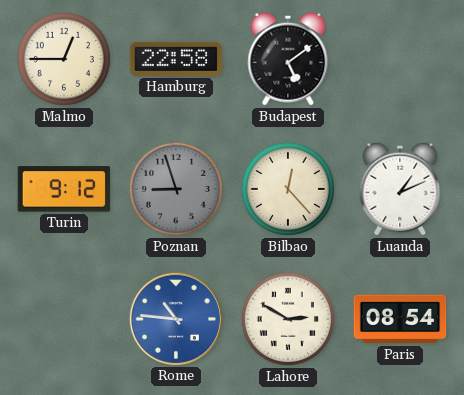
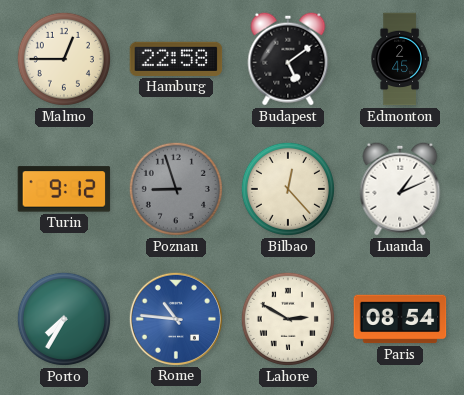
Edmonton: none -> 2:45
Porto: none -> 7:35
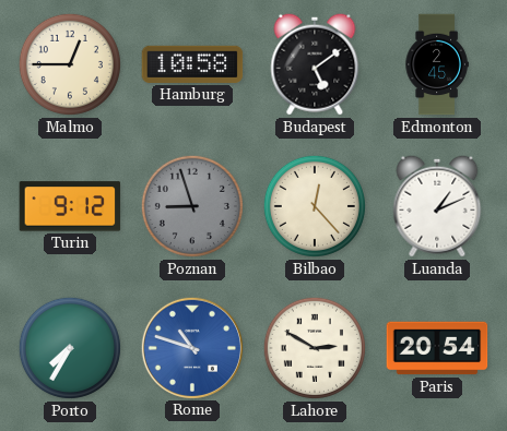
Hamburg: 22:58 -> 10:58
Rome: 10:46 -> 10:48
Paris: 08:54 -> 20:54
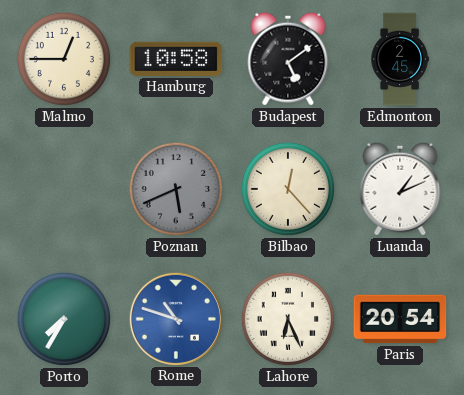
Turin: 9:12 -> none
Poznan: 8:57 -> 5:41
Lahore: 2:50 -> 6:26
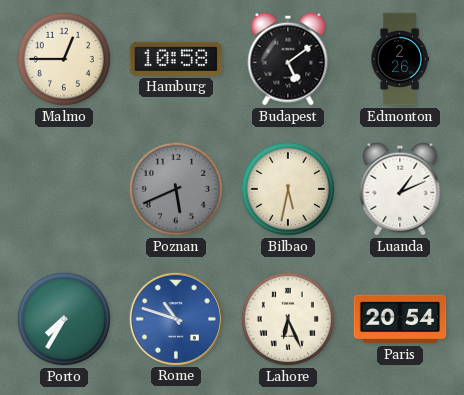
Edmonton: 2:45 -> 2:26
Bilbao: 12:23 -> 5:32
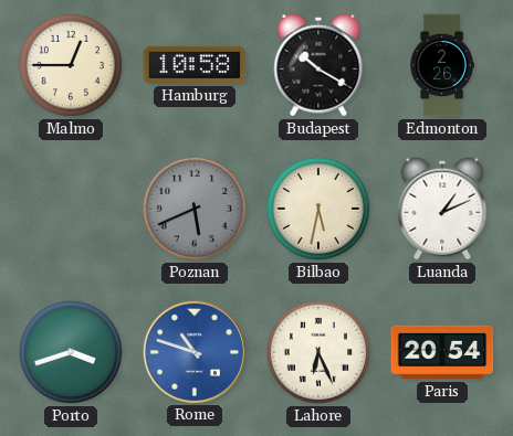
Budapest: 5:09 -> 10:20
Porto: 7:35 -> 3:42
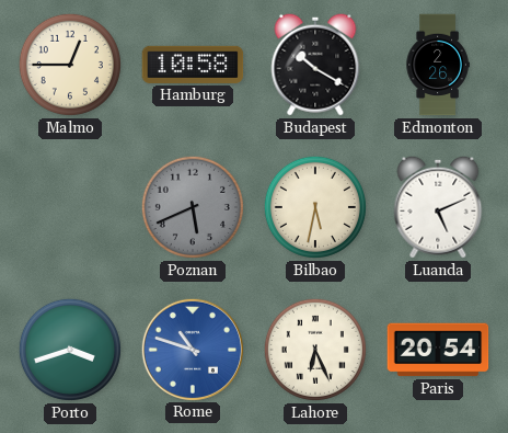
Luanda: 1:11 -> 5:11
